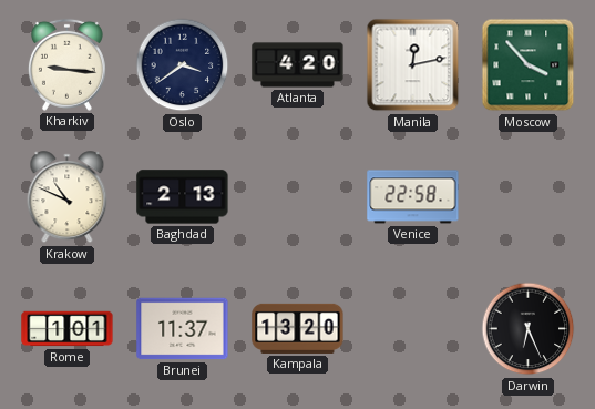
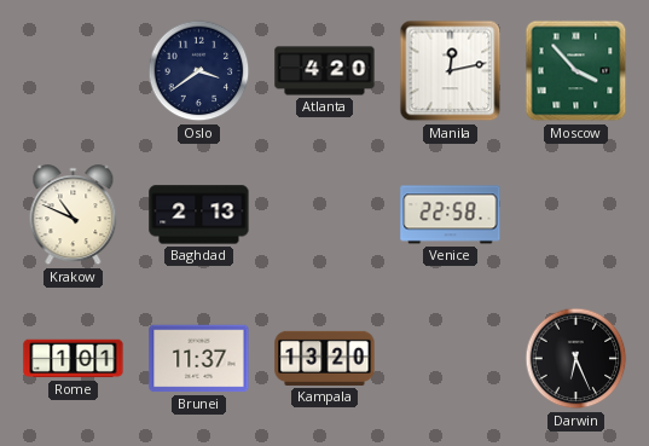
Kharkiv: 9:16 -> none
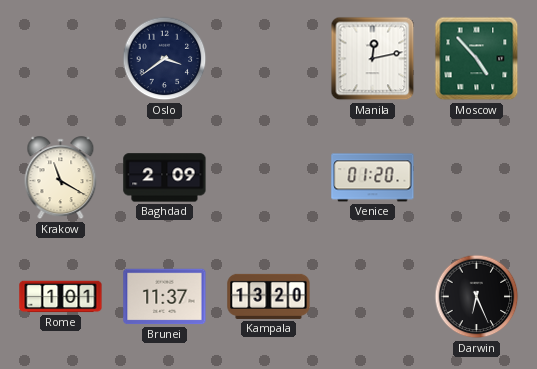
Atlanta: 4:20 -> none
Moscow: 3:53 -> 4:53
Krakow: 10:49 -> 11:20
Baghdad: 2:13 -> 2:09
Venice: 22:58 -> 01:20
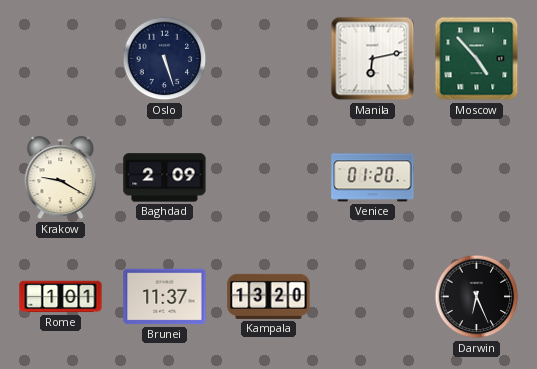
Oslo: 3:39 -> 5:27
Manila: 12:13 -> 6:13
Krakow: 11:20 -> 9:20
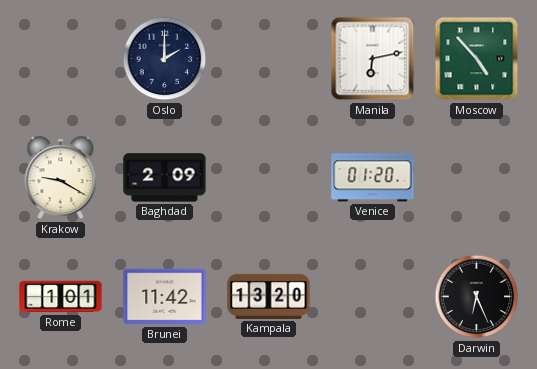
Oslo: 5:27 -> 2:00
Brunei: 11:37 -> 11:42
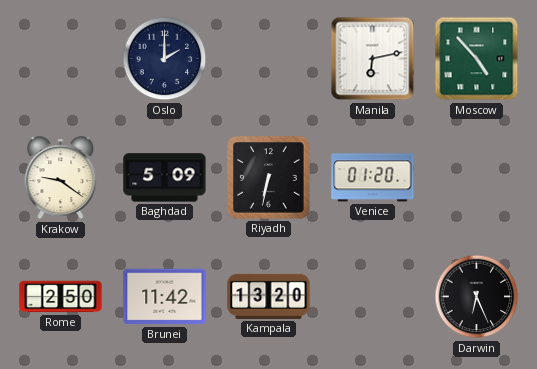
Krakow: 9:20 -> 9:21
Baghdad: 2:09 -> 5:09
Riyadh: none -> 6:32
Rome: 1:01 -> 2:50
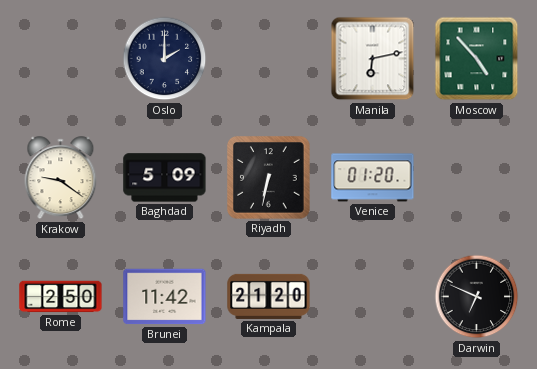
Kampala: 13:20 -> 21:20
Darwin: 6:26 -> 6:49
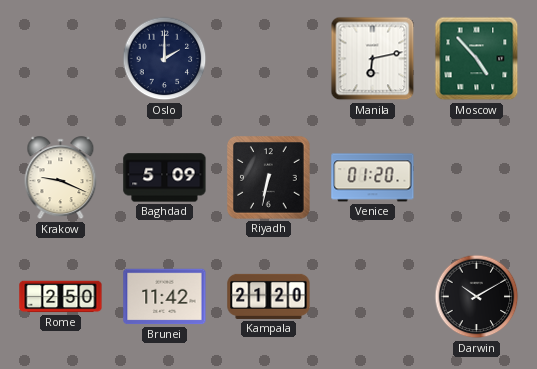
Krakow: 9:21 -> 9:19
Darwin: 6:49 -> 10:10
